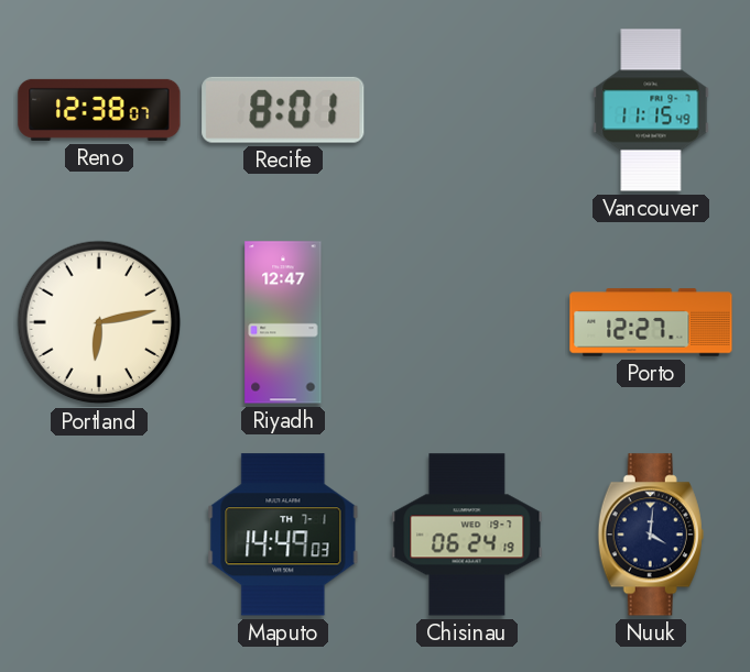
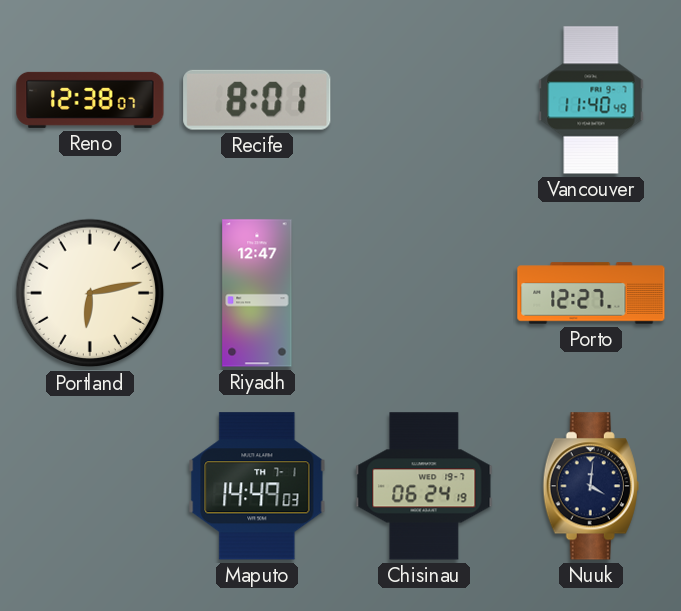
Vancouver: 11:15 -> 11:40
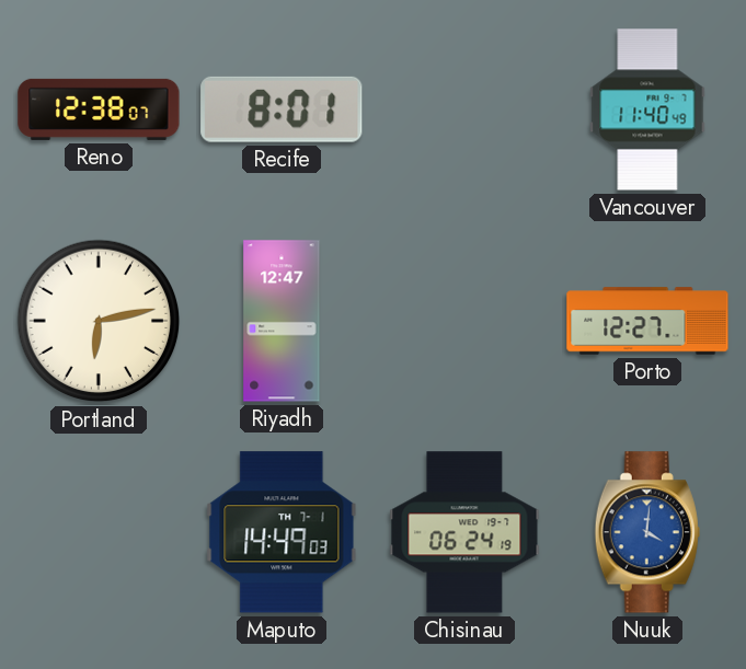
Nuuk dial: navy -> blue
